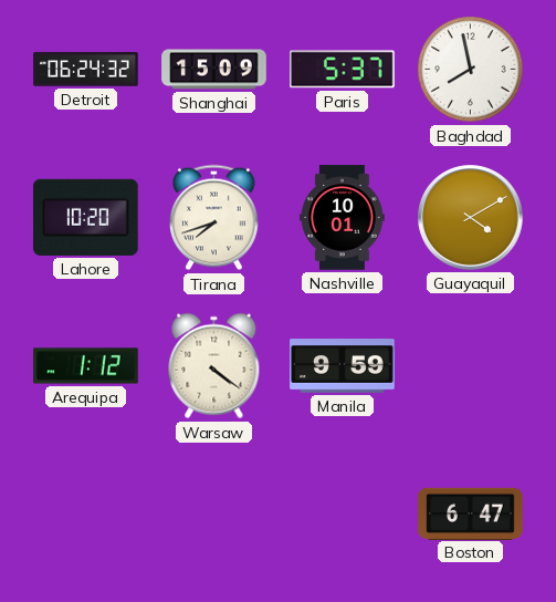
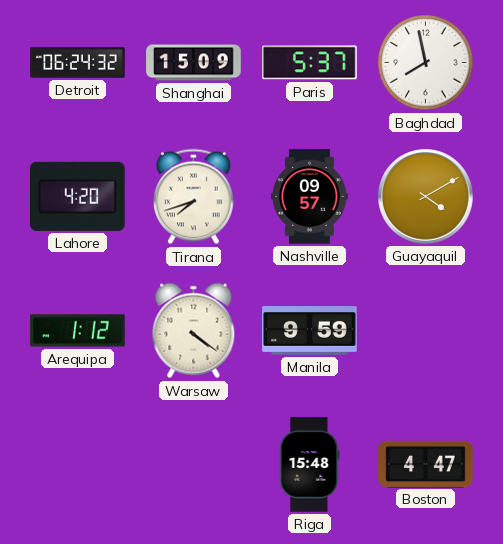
Lahore: 10:20 -> 4:20
Nashville: 10:01 -> 09:57
Riga: none -> 15:48
Boston: 6:47 -> 4:47
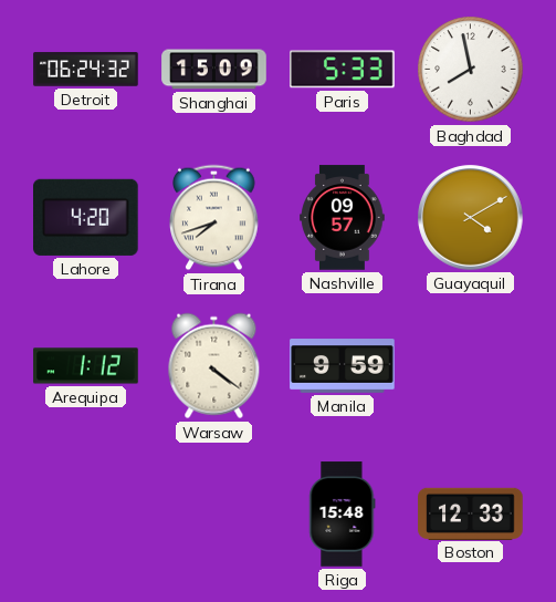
Paris: 5:37 -> 5:33
Boston: 4:47 -> 12:33
